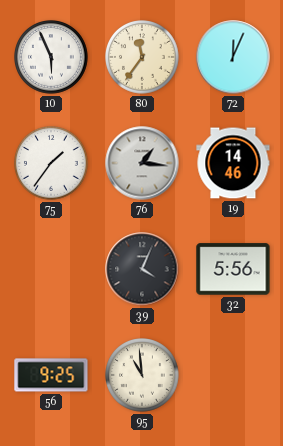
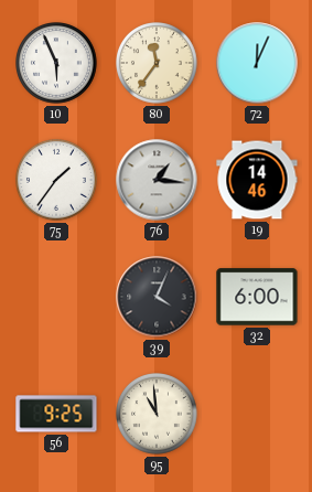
32: 5:56 -> 6:00
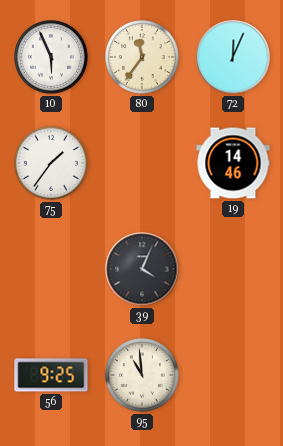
76: 1:16 -> none
32: 6:00 -> none
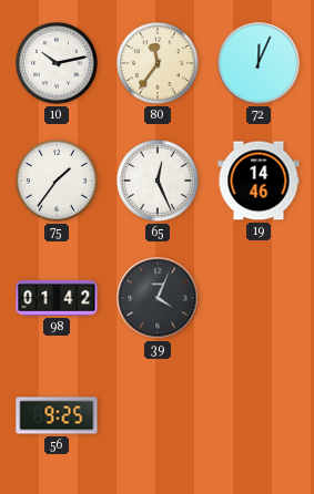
10: 5:56 -> 10:13
65: none -> 12:26
98: none -> 01:42
95: 10:59 -> none
